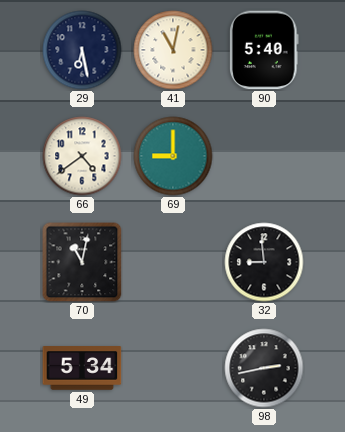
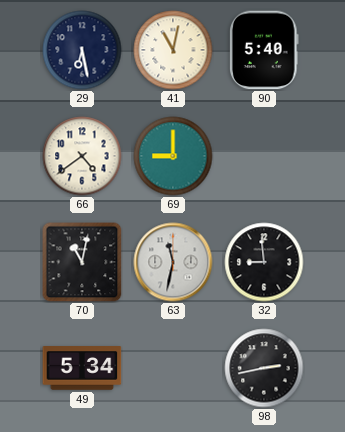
63: none -> 11:32
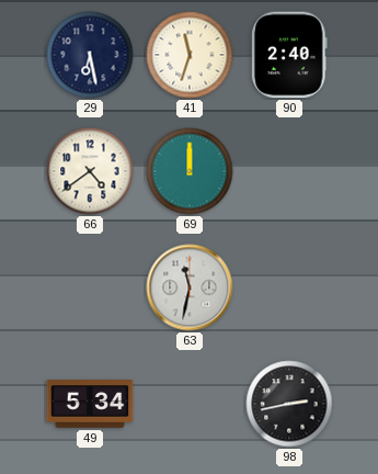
41: 11:02 -> 11:33
90: 5:40 -> 2:40
69: 9:00 -> 12:00
70: 11:02 -> none
32: 8:59 -> none
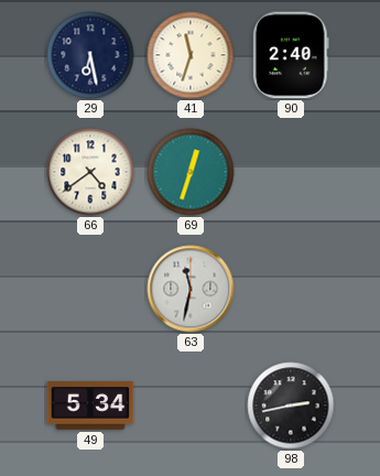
69: 12:00 -> 12:33
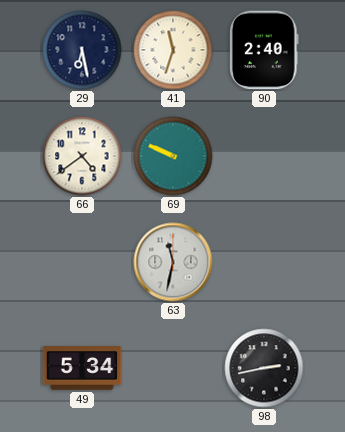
69: 12:33 -> 9:49
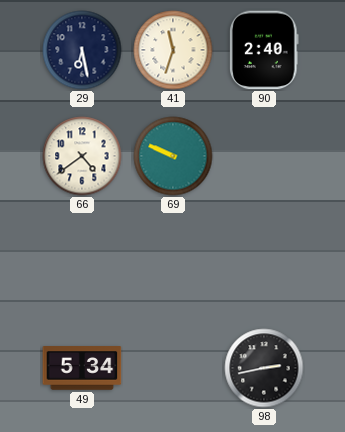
63: 11:32 -> none
